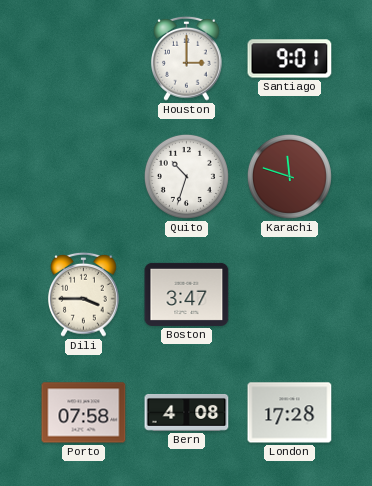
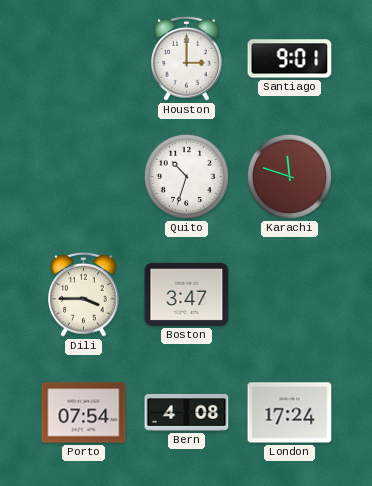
Porto: 07:58 -> 07:54
London: 17:28 -> 17:24
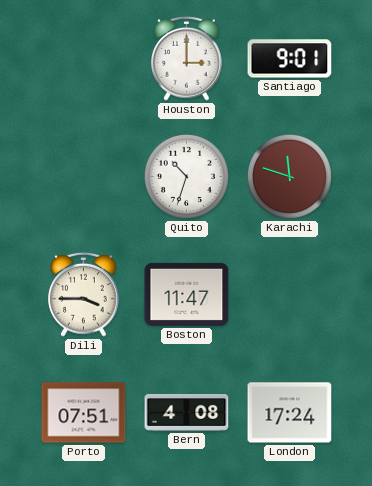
Boston: 3:47 -> 11:47
Porto: 07:54 -> 07:51
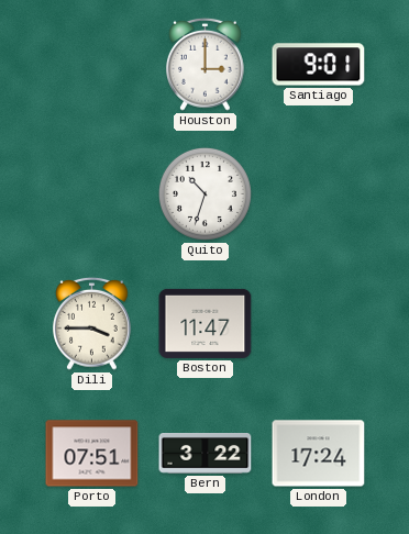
Karachi: 11:48 -> none
Bern: 4:08 -> 3:22
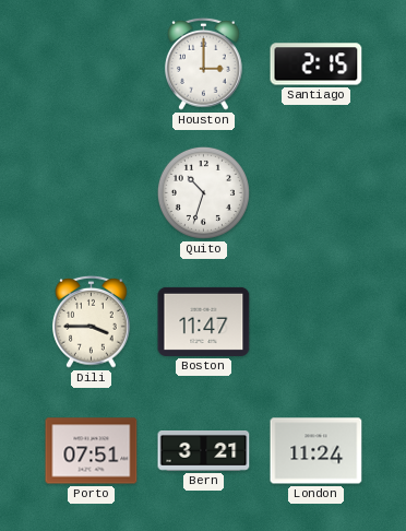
Santiago: 9:01 -> 2:15
Bern: 3:22 -> 3:21
London: 17:24 -> 11:24
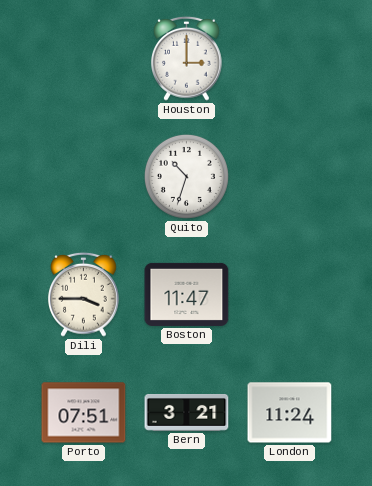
Santiago: 2:15 -> none
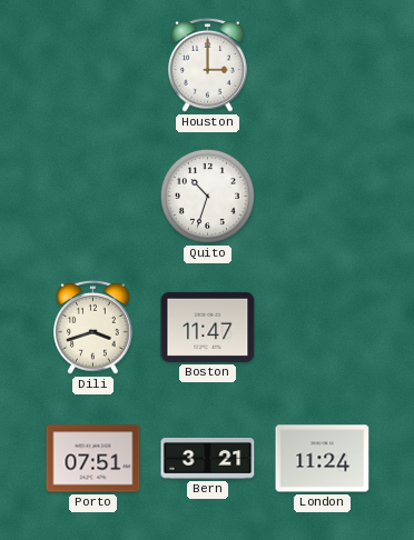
Dili: 3:45 -> 3:42
